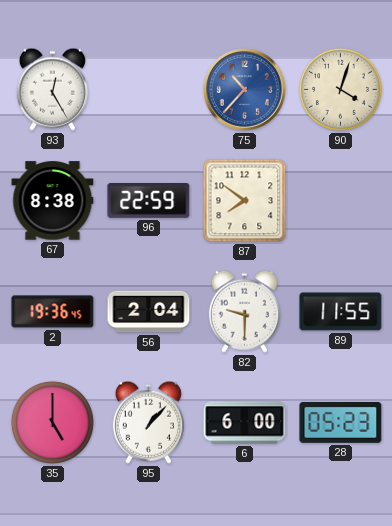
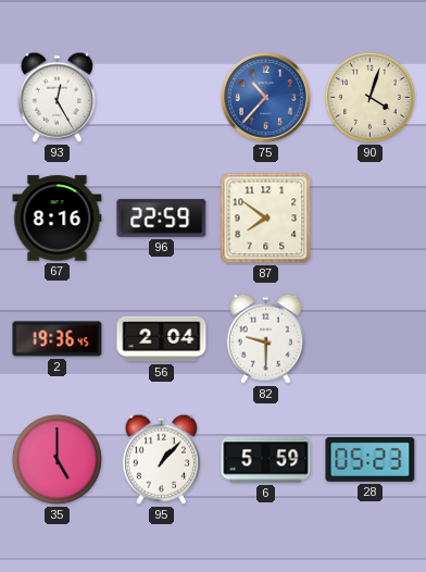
67: 8:38 -> 8:16
89: 11:55 -> none
6: 6:00 -> 5:59
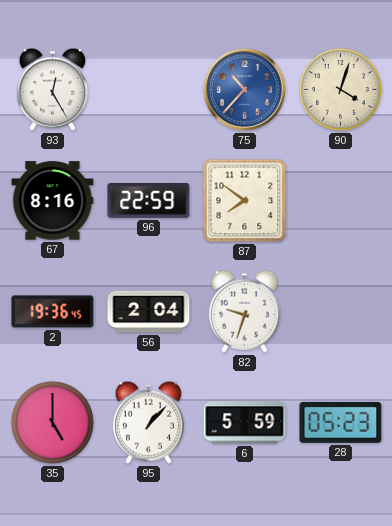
82: 9:30 -> 9:33
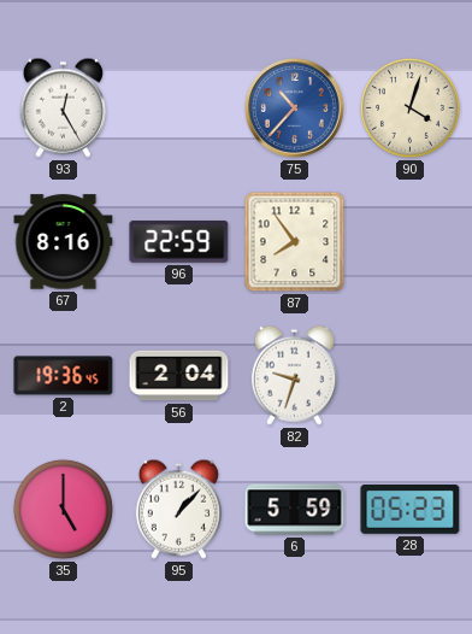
87: 7:51 -> 7:54
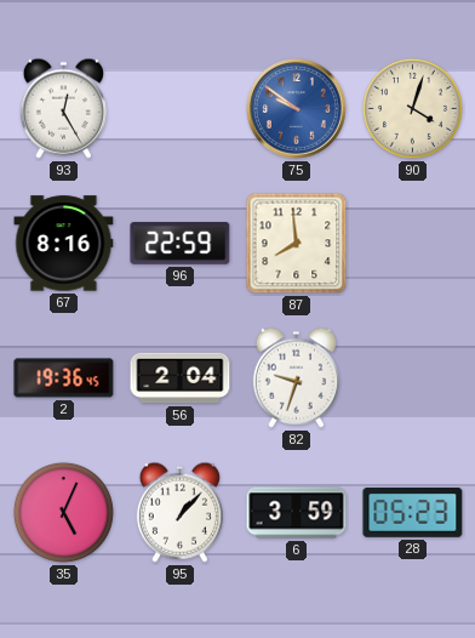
75: 10:37 -> 9:51
87: 7:54 -> 7:59
35: 5:00 -> 5:04
6: 5:59 -> 3:59
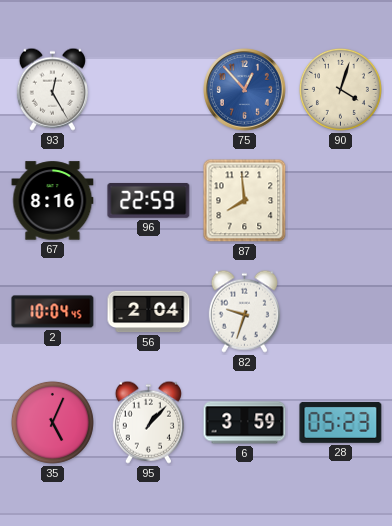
75: 9:51 -> 12:53
2: 19:36 -> 10:04
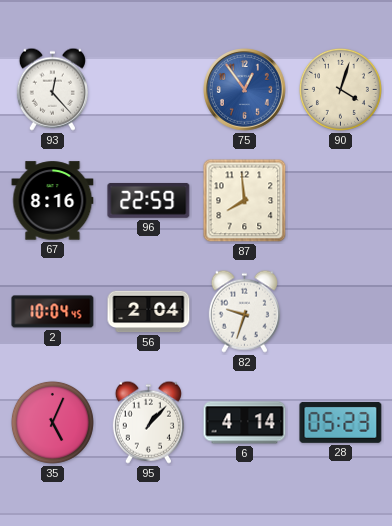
93: 12:25 -> 12:23
75: 12:53 -> 12:54
6: 3:59 -> 4:14
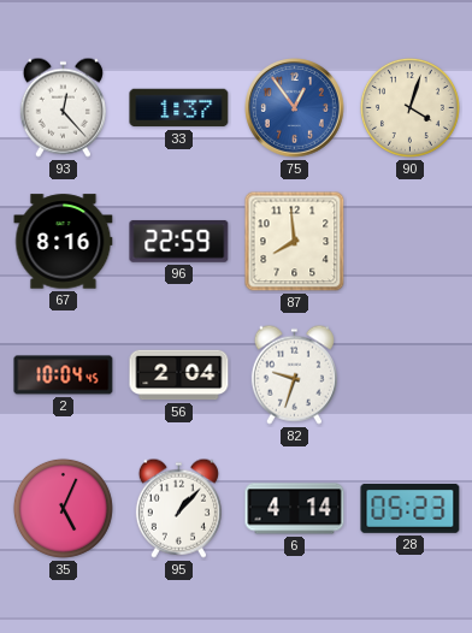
33: none -> 1:37
